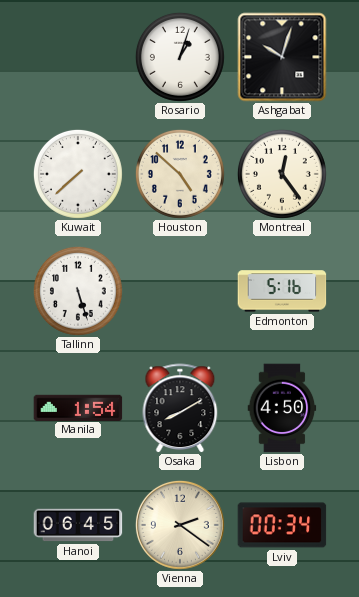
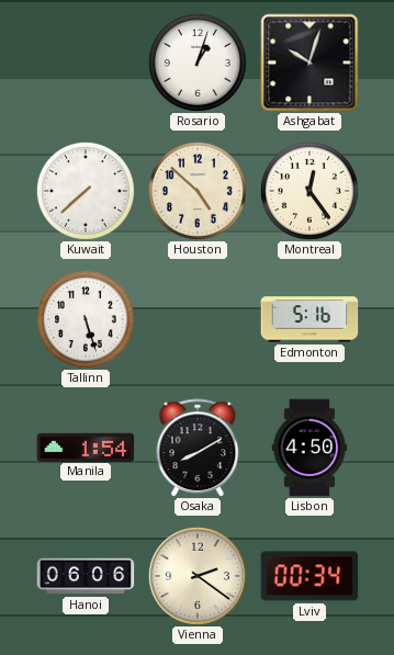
Hanoi: 06:45 -> 06:06
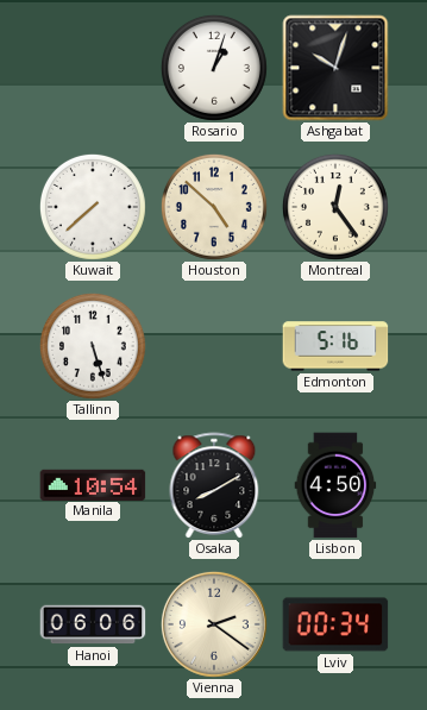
Manila: 1:54 -> 10:54
